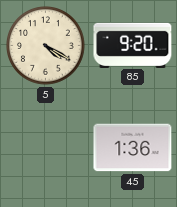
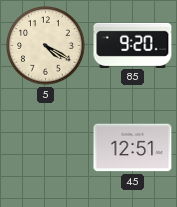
45: 1:36 -> 12:51
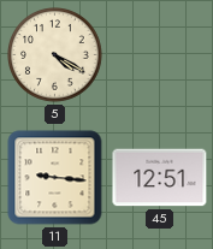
85: 9:20 -> none
11: none -> 9:16
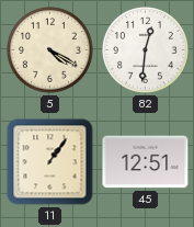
82: none -> 12:31
11: 9:16 -> 1:06
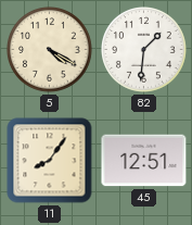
82: 12:31 -> 1:31
11: 1:06 -> 8:06
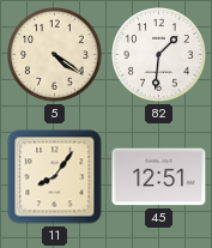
5: 4:20 -> 4:21
